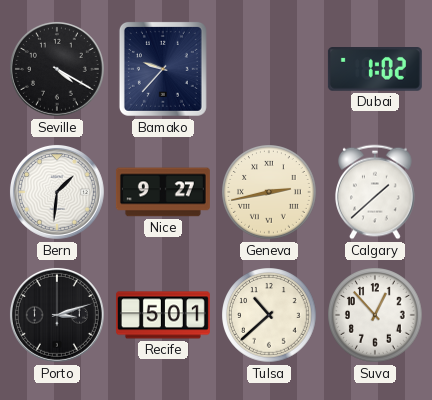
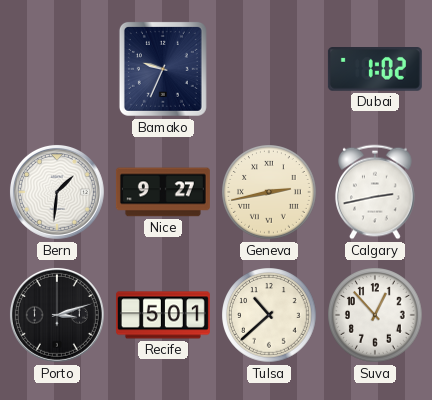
Seville: 4:20 -> none
Bamako: 9:37 -> 9:34
Calgary: 1:38 -> 2:43
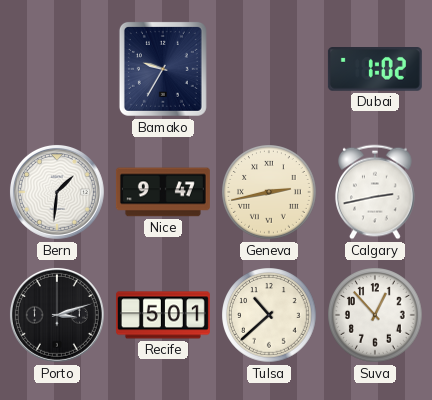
Bamako: 9:34 -> 9:35
Nice: 9:27 -> 9:47
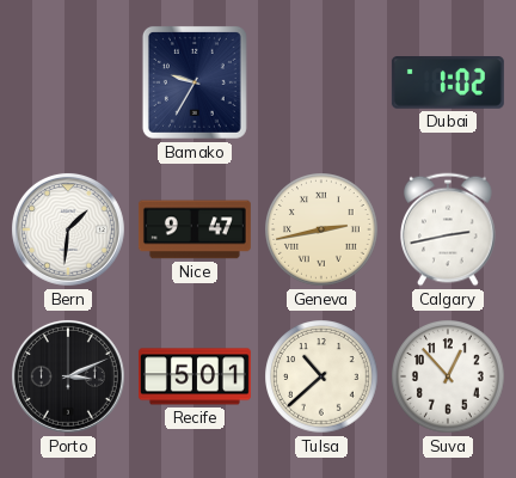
Porto: 3:12 -> 3:11
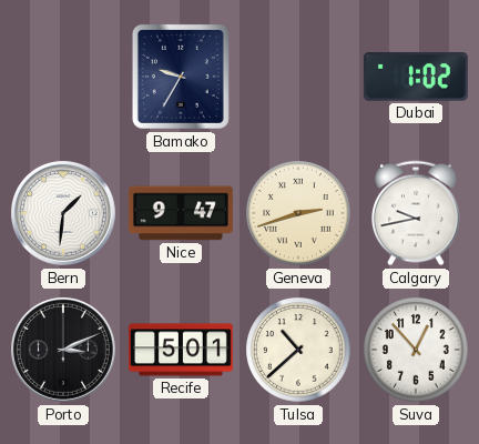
Geneva: 2:43 -> 2:42
Calgary: 2:43 -> 9:43
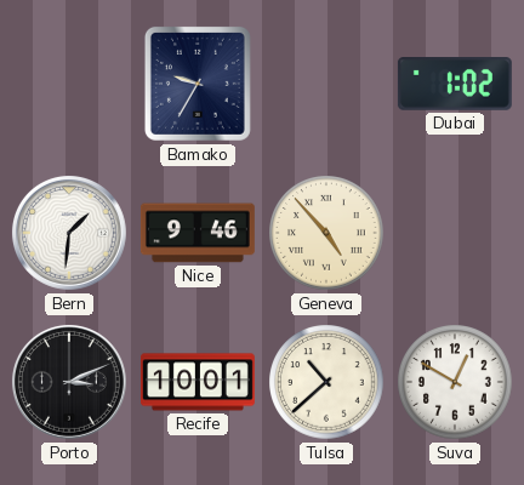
Nice: 9:47 -> 9:46
Geneva: 2:42 -> 4:53
Calgary: 9:43 -> none
Recife: 5:01 -> 10:01
Suva: 12:53 -> 12:50
